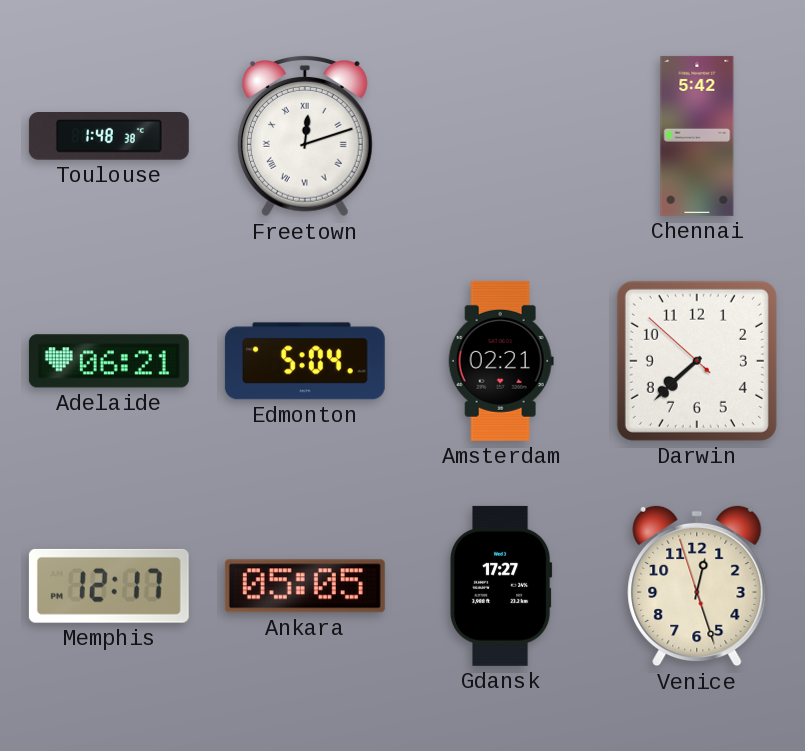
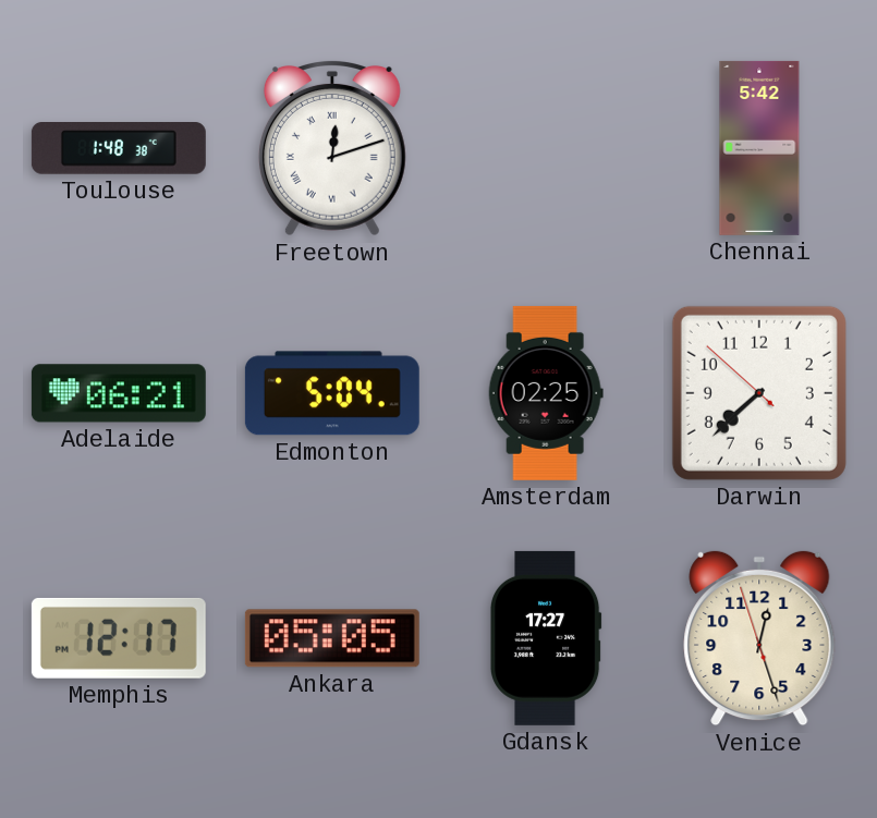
Amsterdam: 02:21 -> 02:25
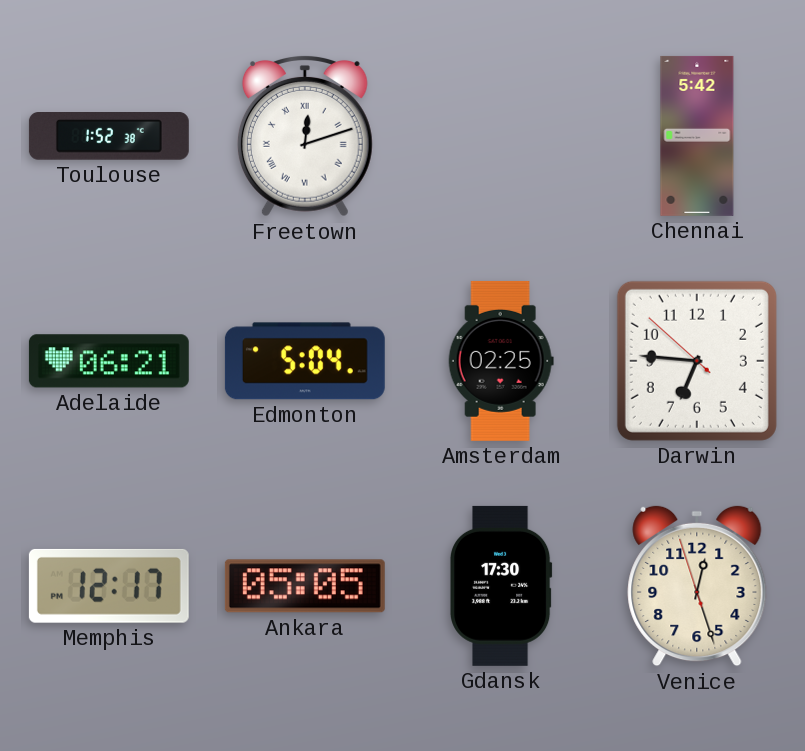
Toulouse: 1:48 -> 1:52
Darwin: 7:37 -> 6:45
Gdansk: 17:27 -> 17:30
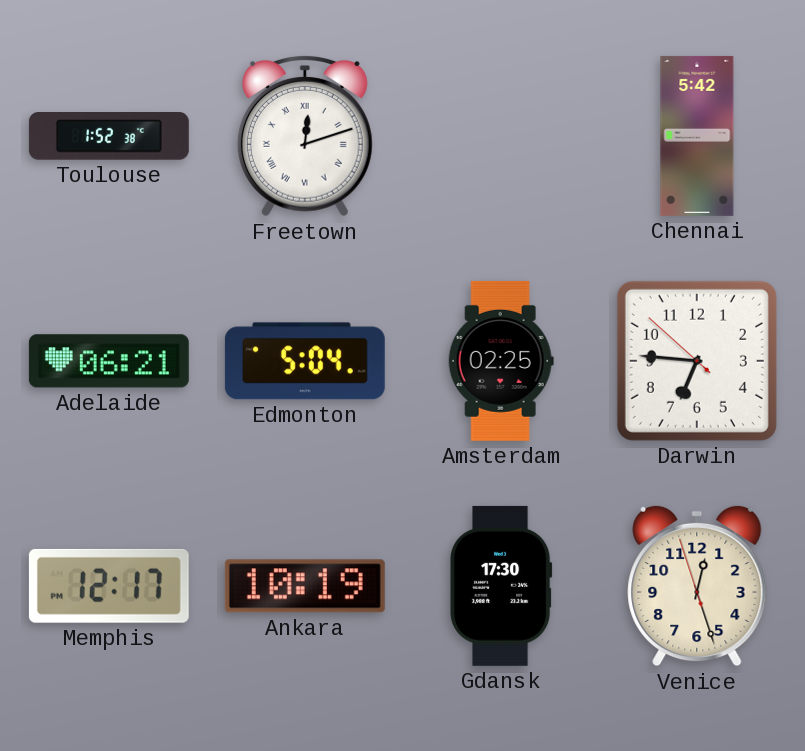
Ankara: 05:05 -> 10:19
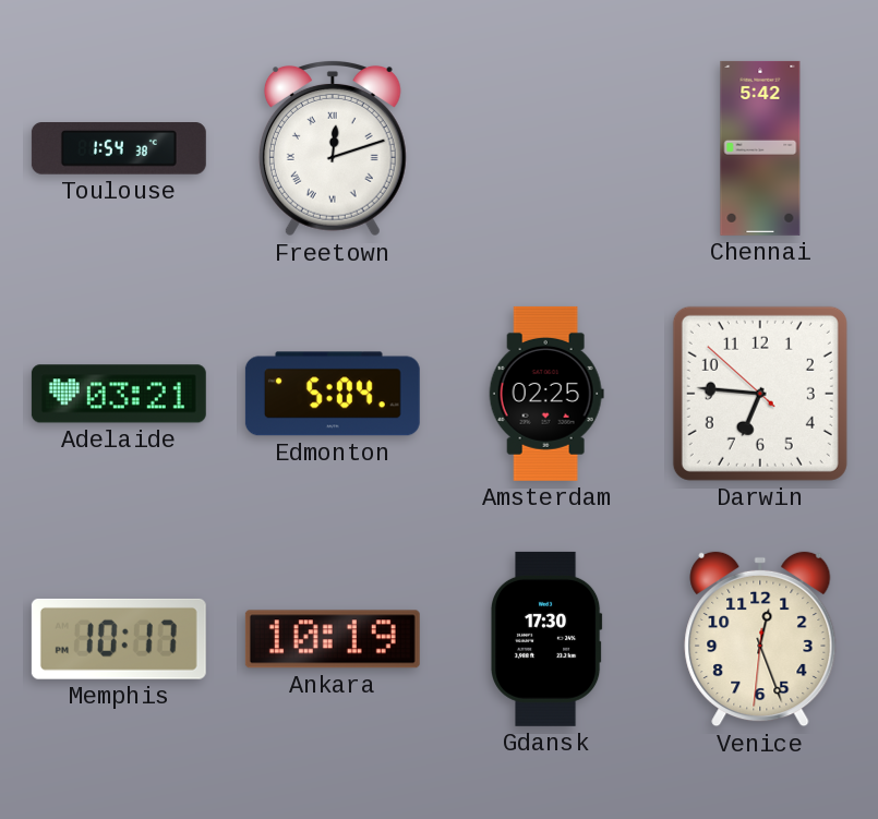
Toulouse: 1:52 -> 1:54
Adelaide: 06:21 -> 03:21
Memphis: 12:17 -> 10:17
Venice: 12:26:57 -> 12:26:31
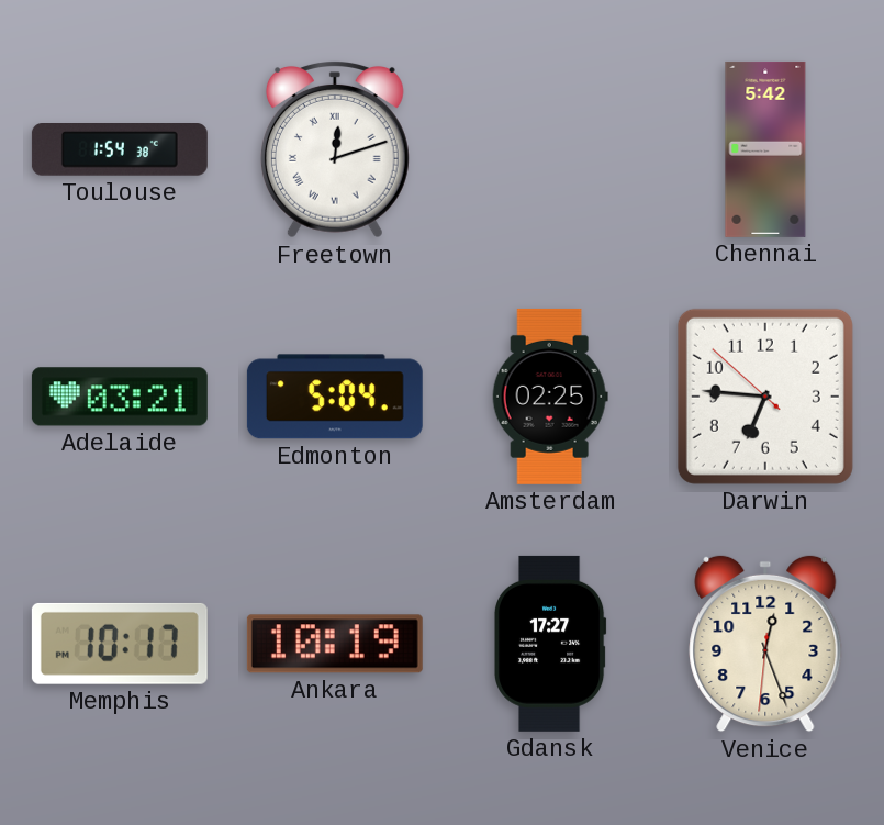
Gdansk: 17:30 -> 17:27
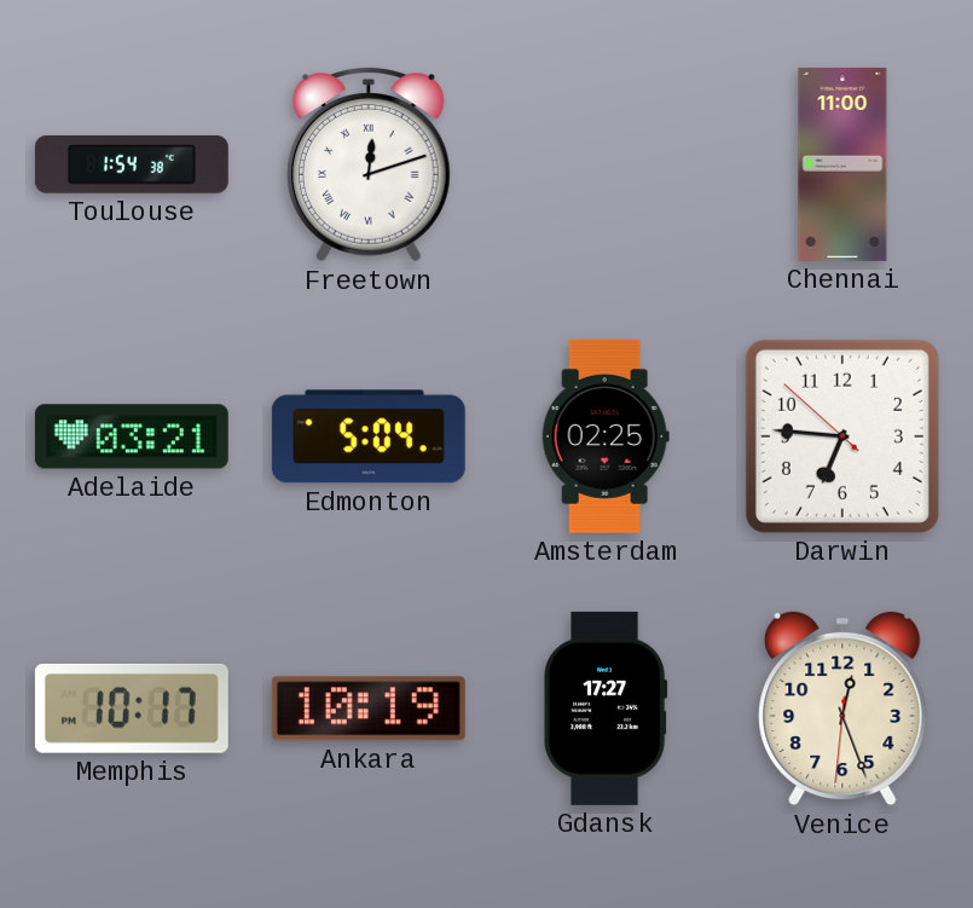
Chennai: 5:42 -> 11:00
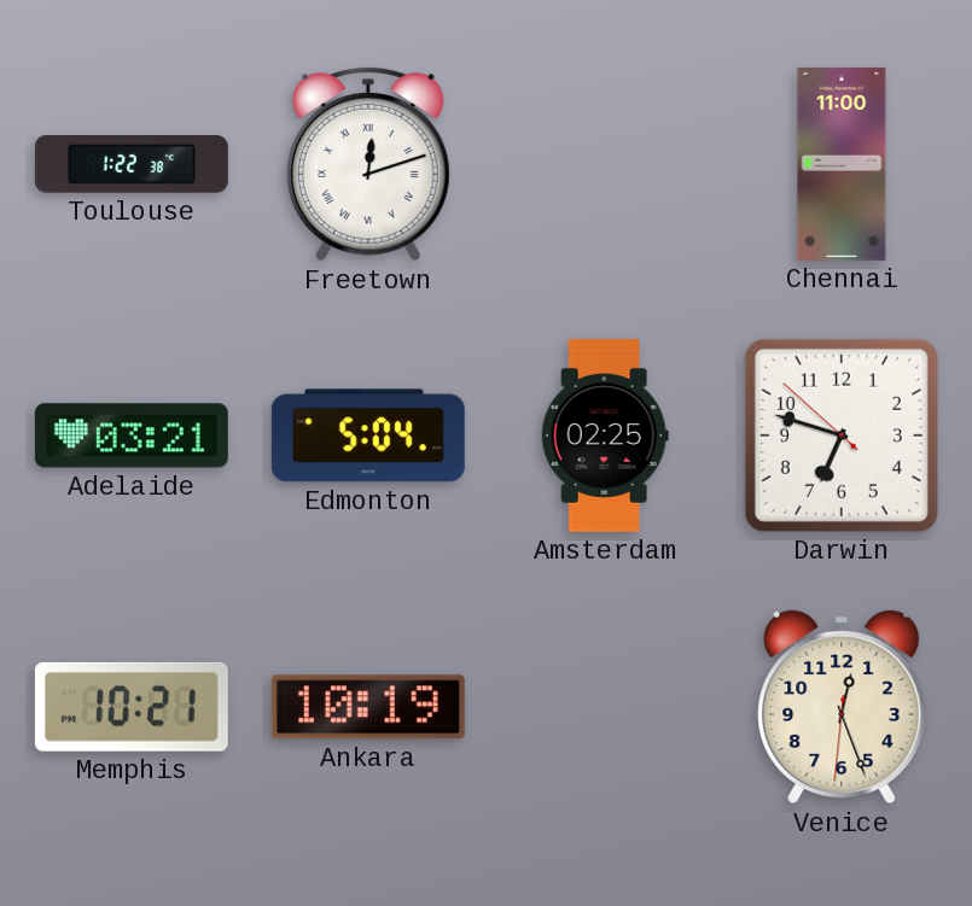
Toulouse: 1:54 -> 1:22
Darwin: 6:45 -> 6:47
Memphis: 10:17 -> 10:21
Gdansk: 17:27 -> none
